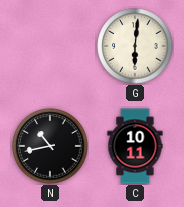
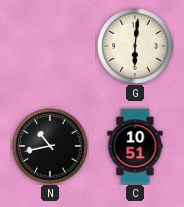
C: 10:11 -> 10:51
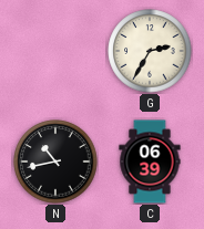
G: 6:01 -> 2:35
C: 10:51 -> 06:39
